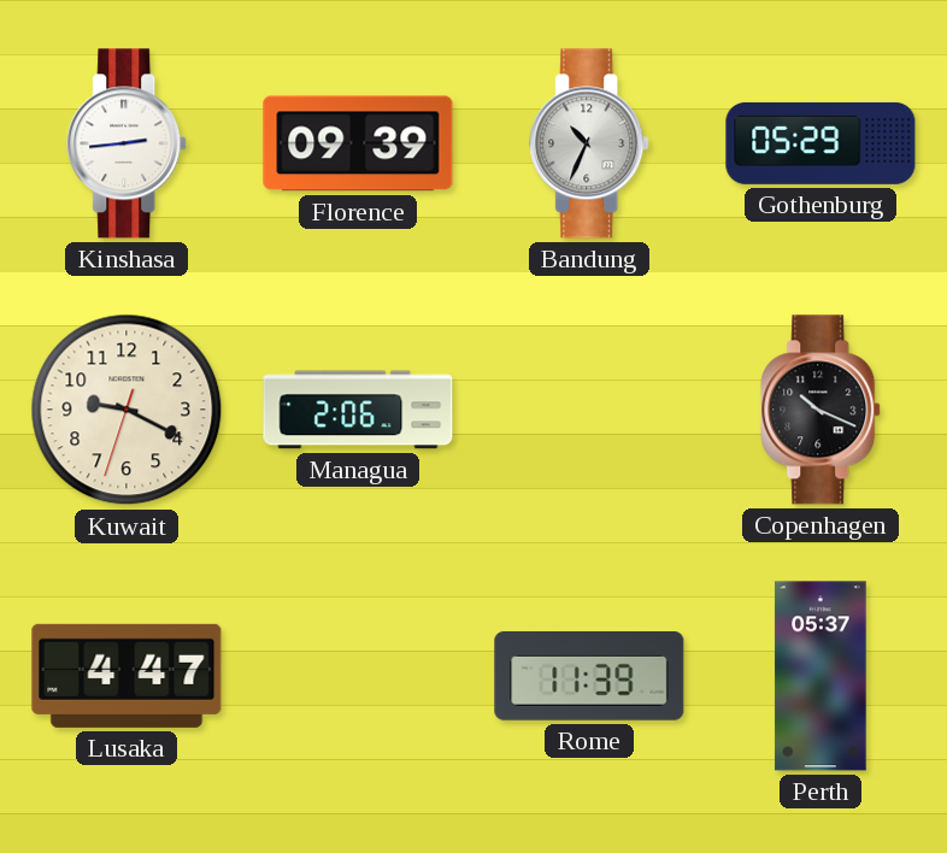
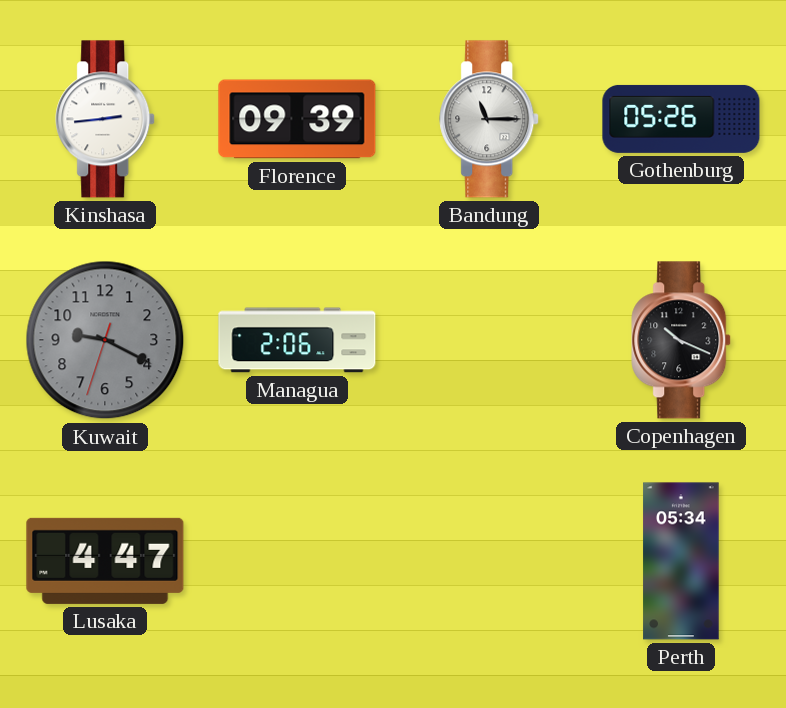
Bandung: 10:34 -> 11:15
Gothenburg: 05:29 -> 05:26
Kuwait dial: cream -> grey
Rome: 11:39 -> none
Perth: 05:37 -> 05:34
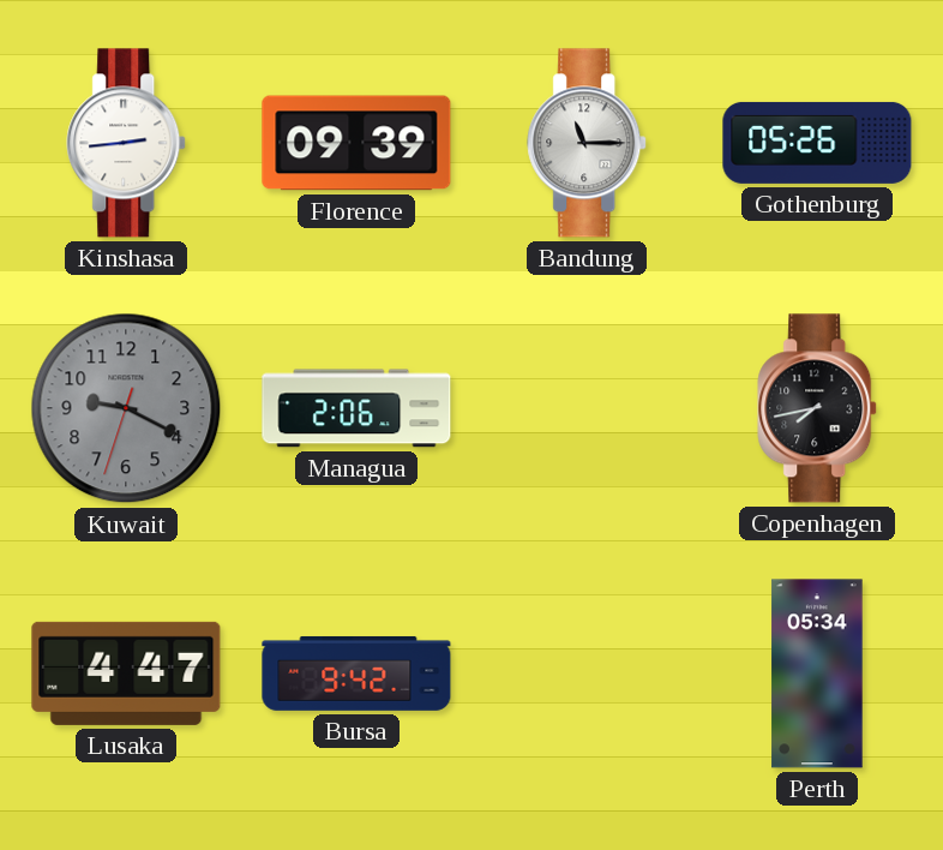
Copenhagen: 10:19 -> 7:43
Bursa: none -> 9:42
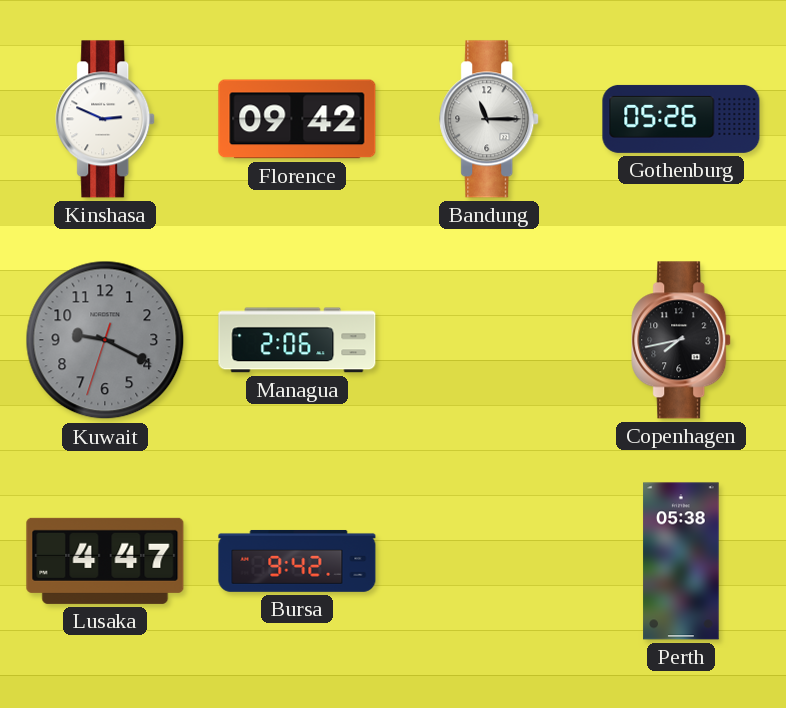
Kinshasa: 2:44 -> 2:49
Florence: 09:39 -> 09:42
Perth: 05:34 -> 05:38
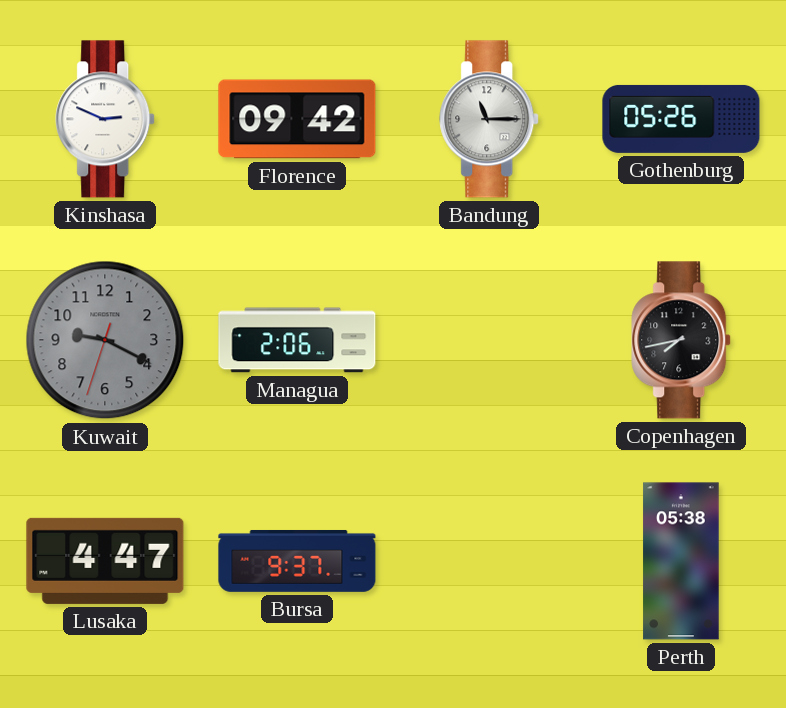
Bursa: 9:42 -> 9:37
